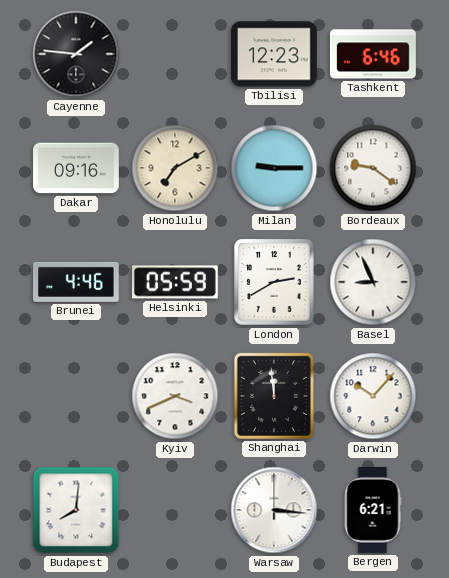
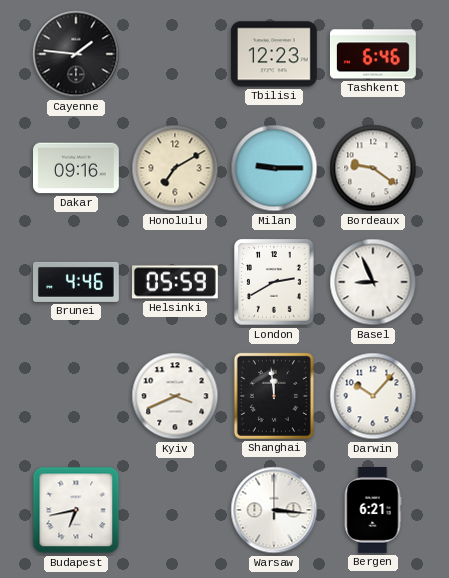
Budapest: 8:01 -> 6:43
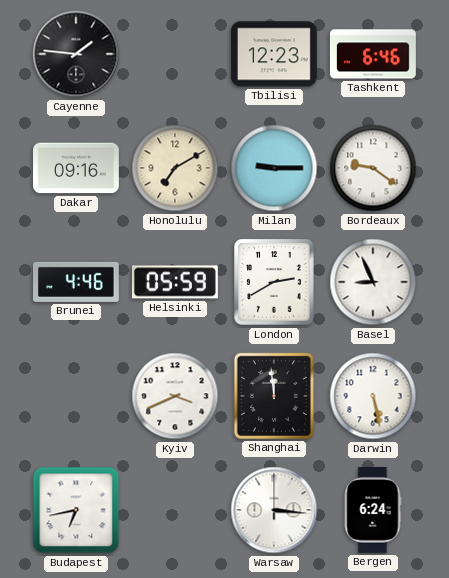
Darwin: 10:07 -> 5:28
Bergen: 6:21 -> 6:24
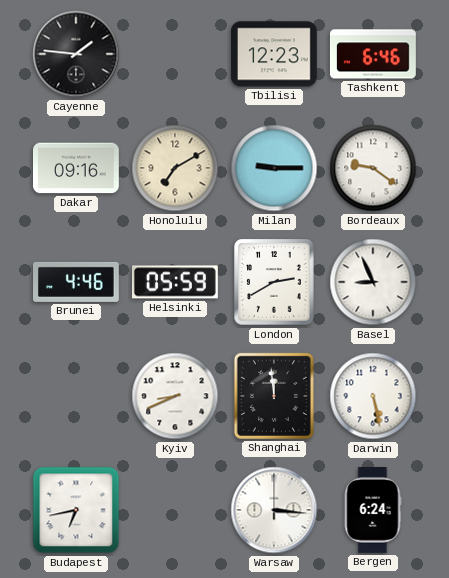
Kyiv: 3:41 -> 8:41
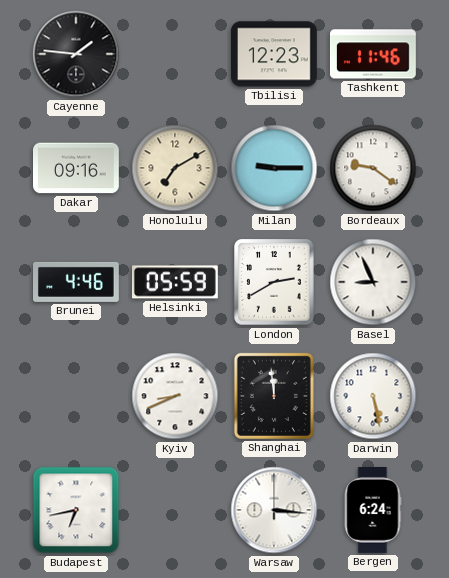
Tashkent: 6:46 -> 11:46
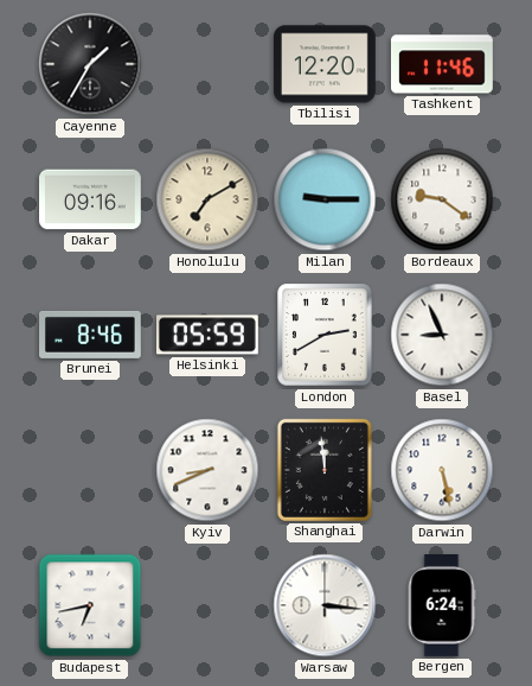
Cayenne: 1:46 -> 1:35
Tbilisi: 12:23 -> 12:20
Brunei: 4:46 -> 8:46
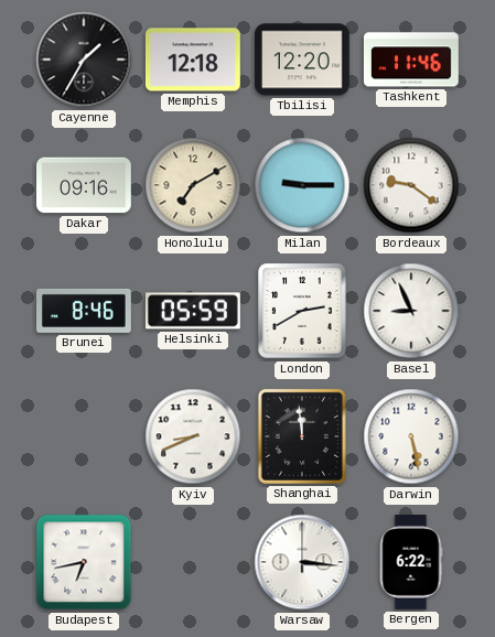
Memphis: none -> 12:18
Bergen: 6:24 -> 6:22
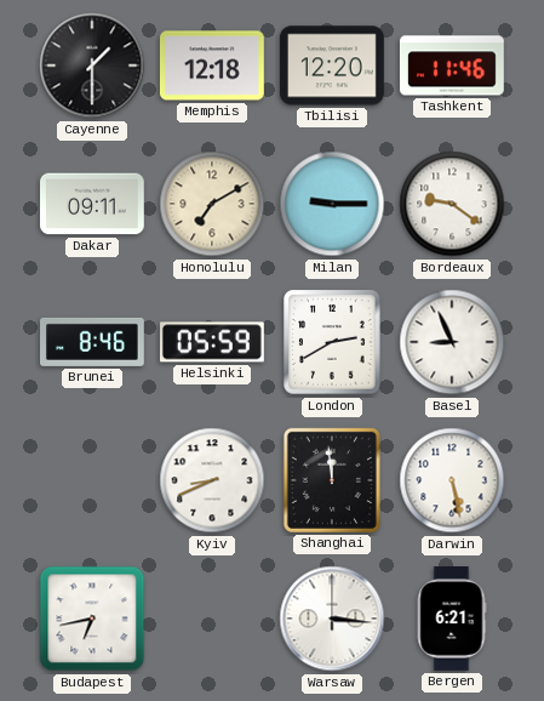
Cayenne: 1:35 -> 1:30
Dakar: 09:16 -> 09:11
Bergen: 6:22 -> 6:21
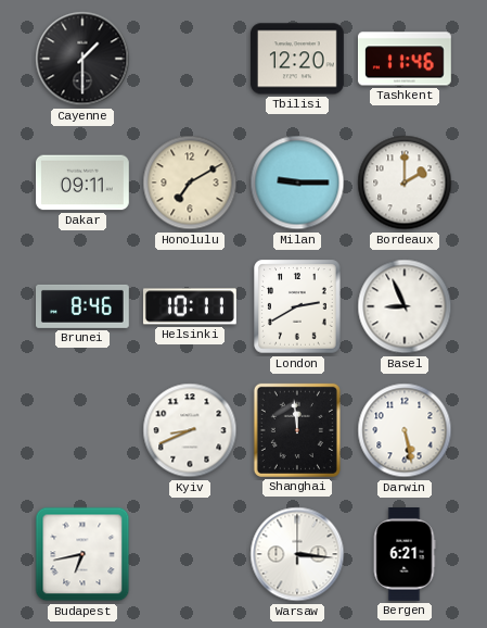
Memphis: 12:18 -> none
Bordeaux: 9:21 -> 2:00
Helsinki: 05:59 -> 10:11
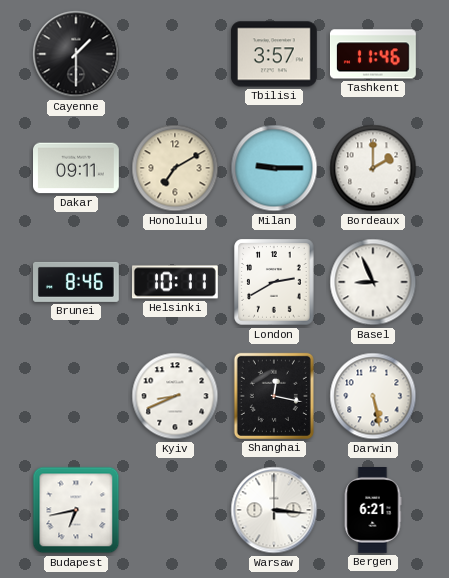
Tbilisi: 12:20 -> 3:57
Shanghai: 11:59 -> 12:17
